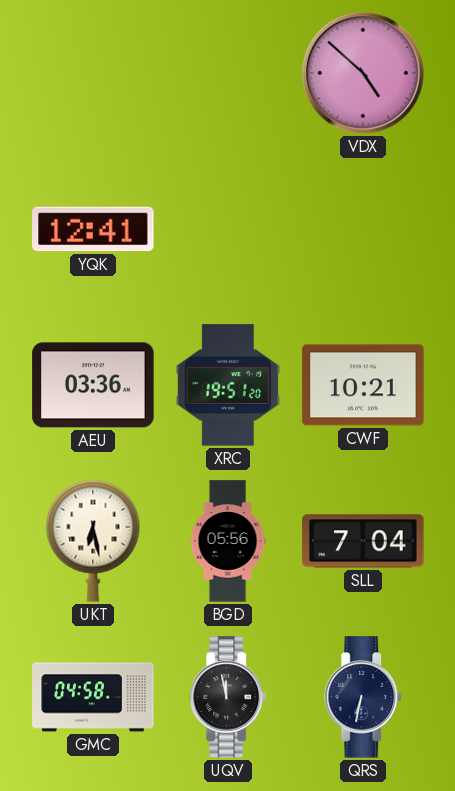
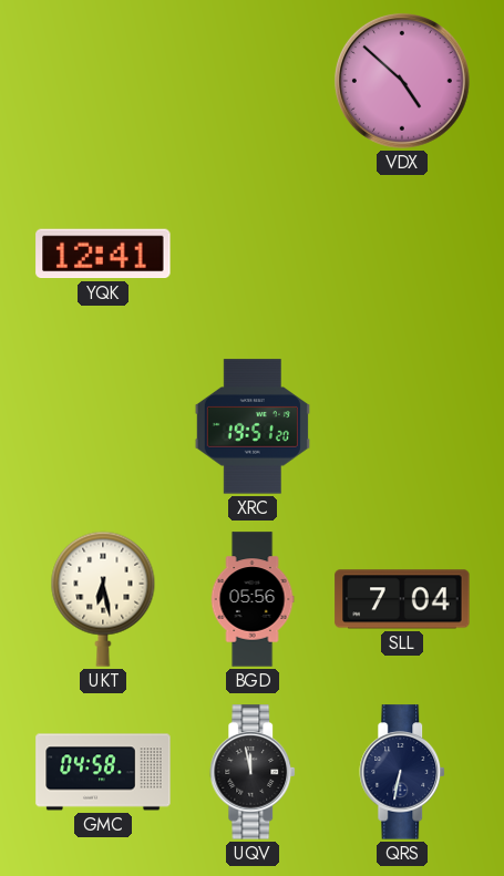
AEU: 03:36 -> none
CWF: 10:21 -> none
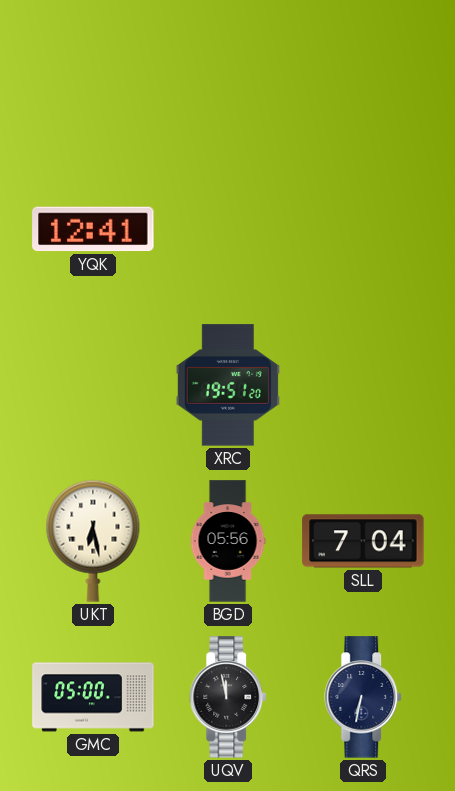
VDX: 4:52 -> none
GMC: 04:58 -> 05:00
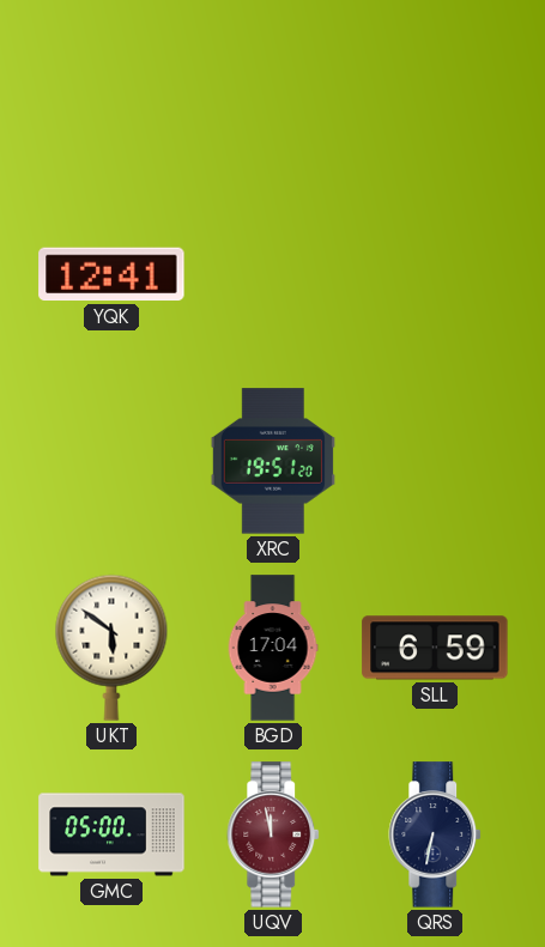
UKT: 6:28 -> 5:51
BGD: 05:56 -> 17:04
SLL: 7:04 -> 6:59
UQV dial: black -> burgundy
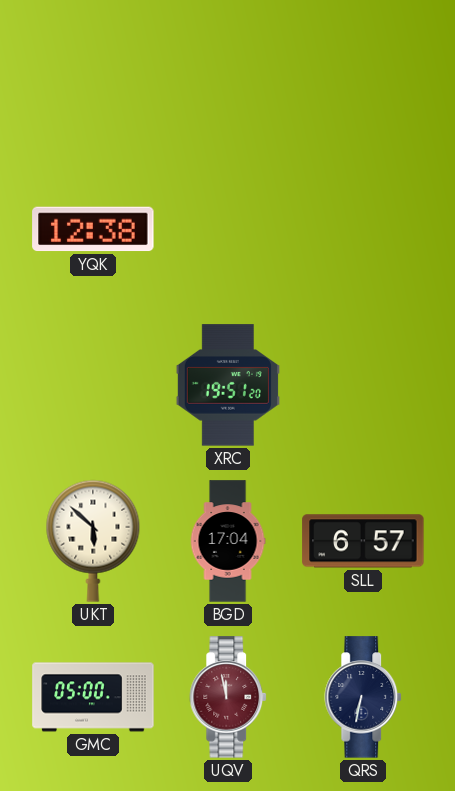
YQK: 12:41 -> 12:38
UKT: 5:51 -> 5:52
SLL: 6:59 -> 6:57
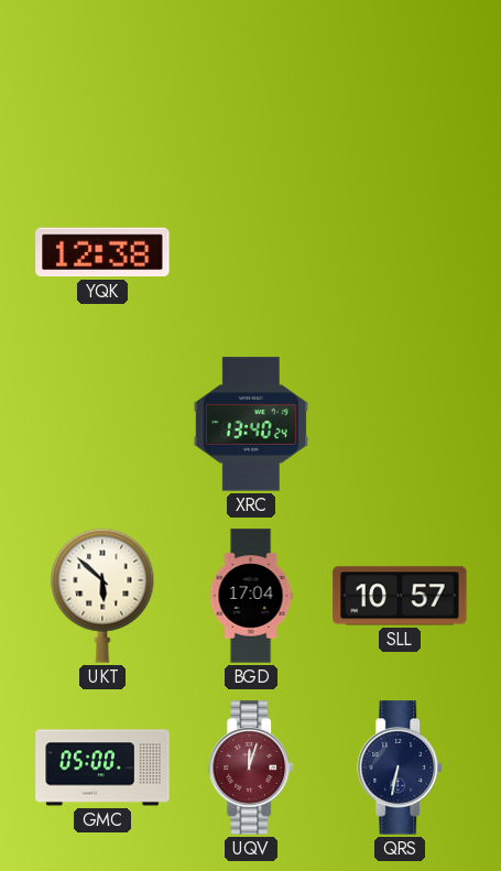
XRC: 19:51 -> 13:40
SLL: 6:57 -> 10:57
UQV: 11:58 -> 12:03
